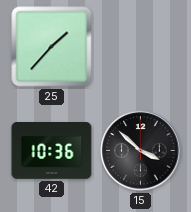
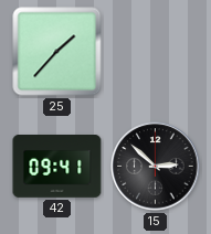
42: 10:36 -> 09:41
15: 3:52 -> 2:52
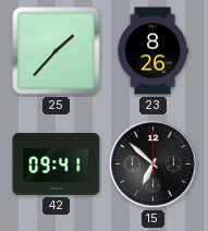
23: none -> 8:26
15: 2:52 -> 6:52
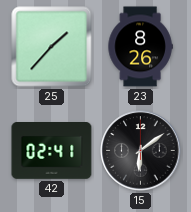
42: 09:41 -> 02:41
15: 6:52 -> 6:09
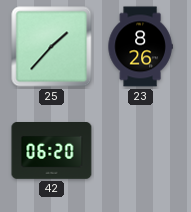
42: 02:41 -> 06:20
15: 6:09 -> none
